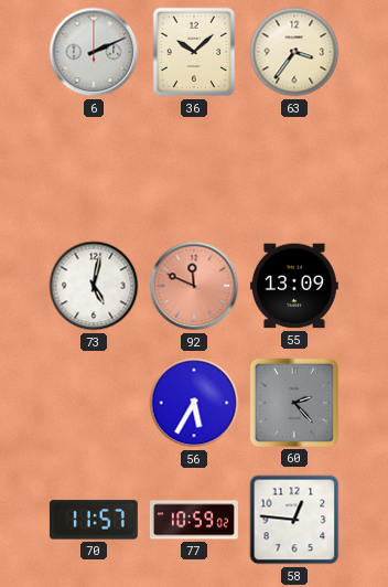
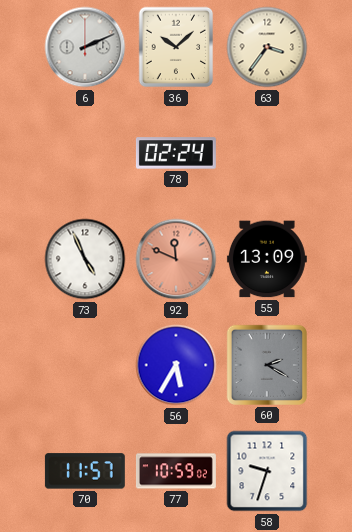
78: none -> 02:24
73: 5:02 -> 4:56
60: 2:23 -> 2:20
58: 12:46 -> 9:33
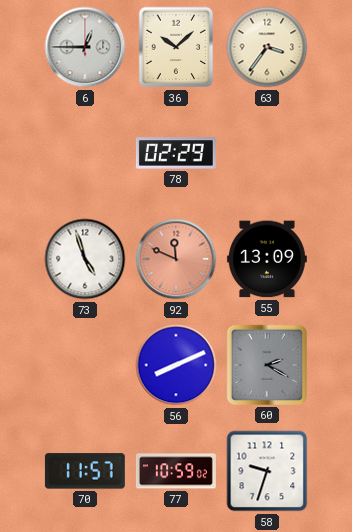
6: 2:11 -> 12:45
78: 02:24 -> 02:29
73: 4:56 -> 4:57
56: 5:35 -> 8:11
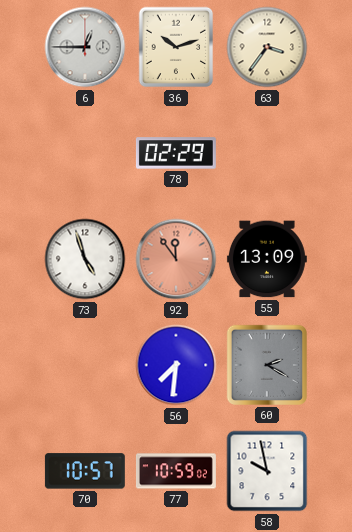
36: 10:08 -> 10:12
92: 11:49 -> 11:54
56: 8:11 -> 7:31
70: 11:57 -> 10:57
58: 9:33 -> 9:58
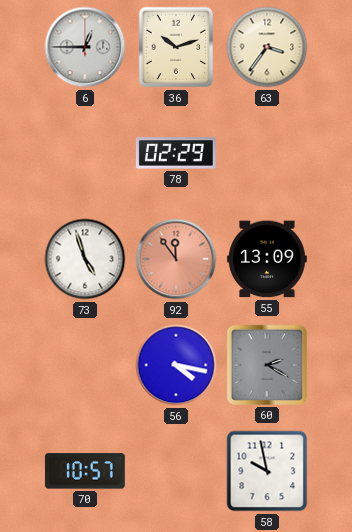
56: 7:31 -> 4:17
77: 10:59 -> none
